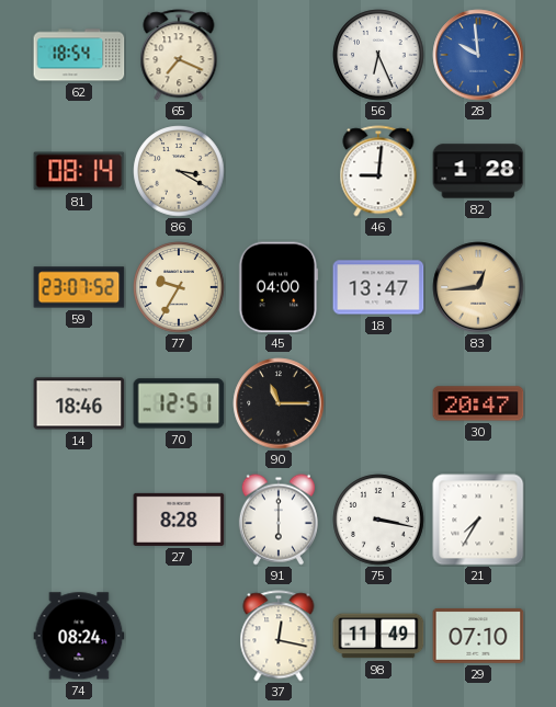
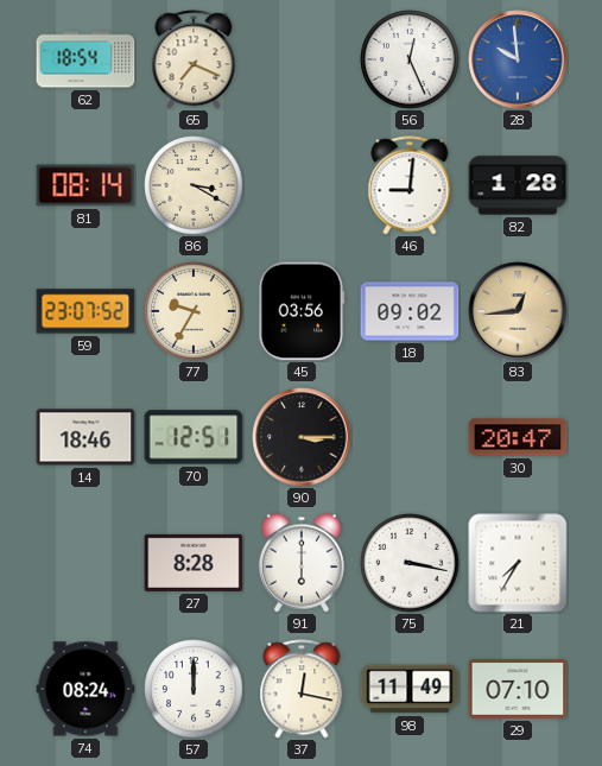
56: 6:26 -> 12:26
45: 04:00 -> 03:56
18: 13:47 -> 09:02
90: 11:15 -> 3:15
57: none -> 12:00
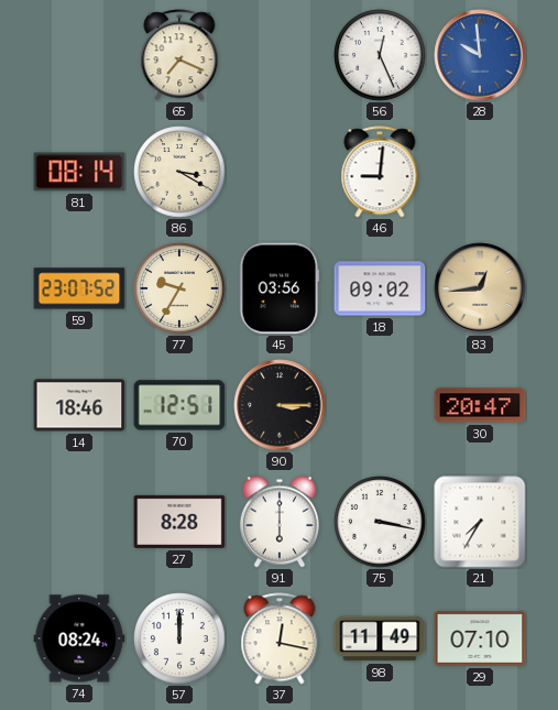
62: 18:54 -> none
82: 1:28 -> none
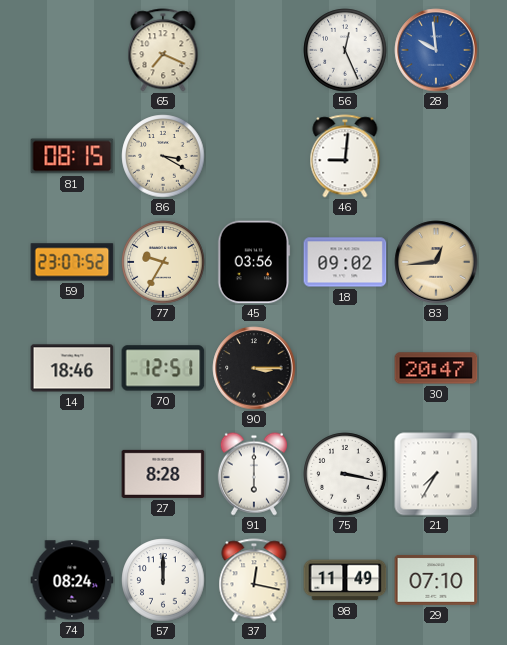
81: 08:14 -> 08:15
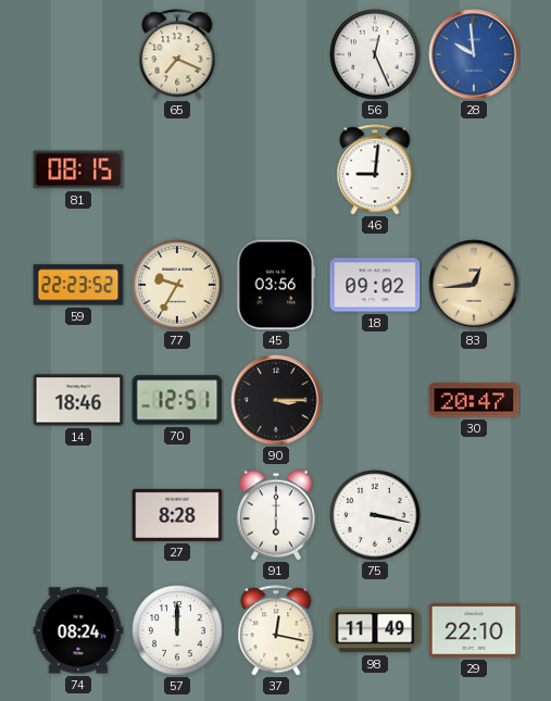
86: 3:20 -> none
59: 23:07 -> 22:23
21: 7:35 -> none
29: 07:10 -> 22:10
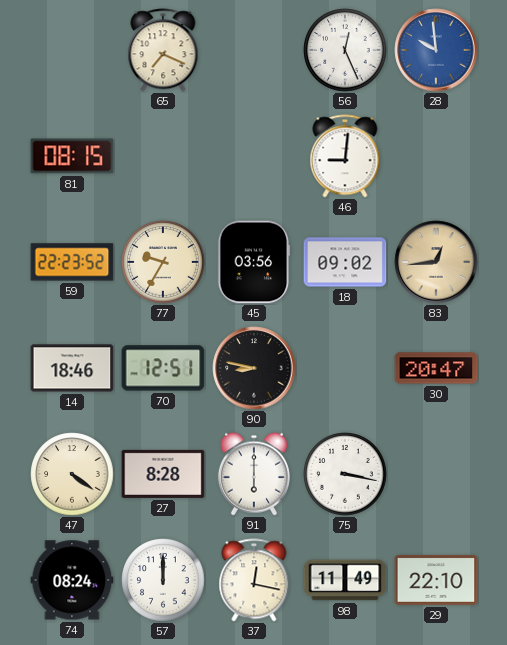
90: 3:15 -> 8:47
47: none -> 4:21
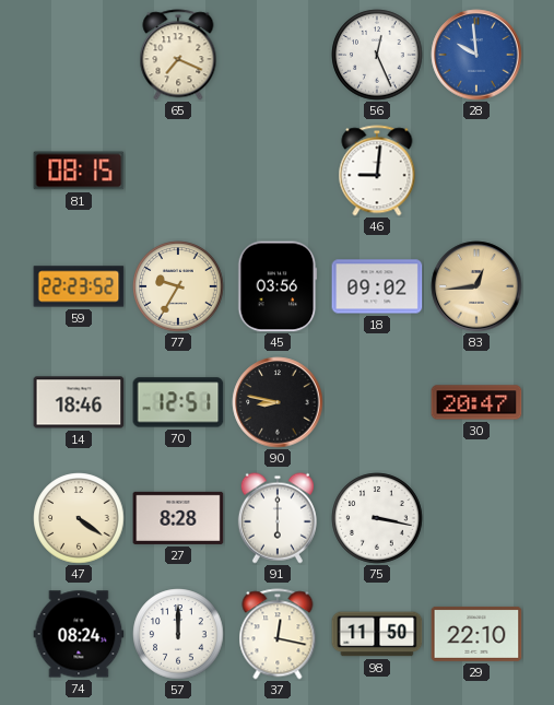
98: 11:49 -> 11:50
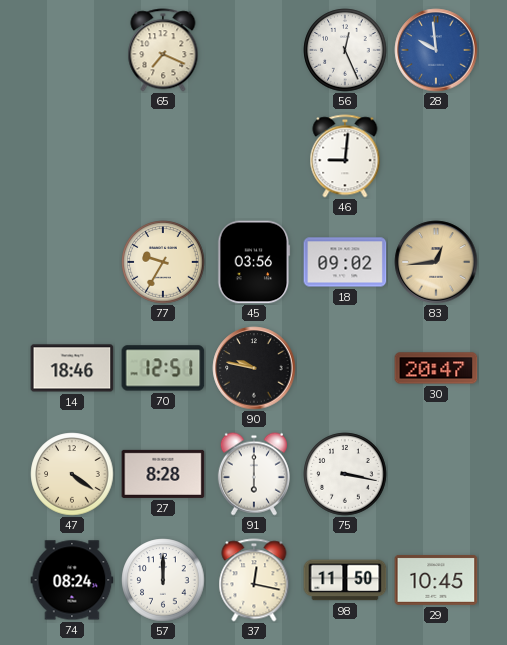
81: 08:15 -> none
59: 22:23 -> none
90: 8:47 -> 9:47
29: 22:10 -> 10:45
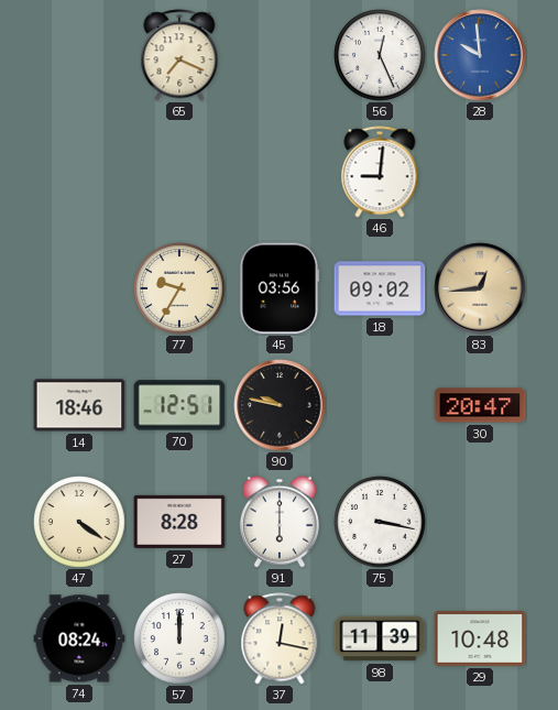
98: 11:50 -> 11:39
29: 10:45 -> 10:48
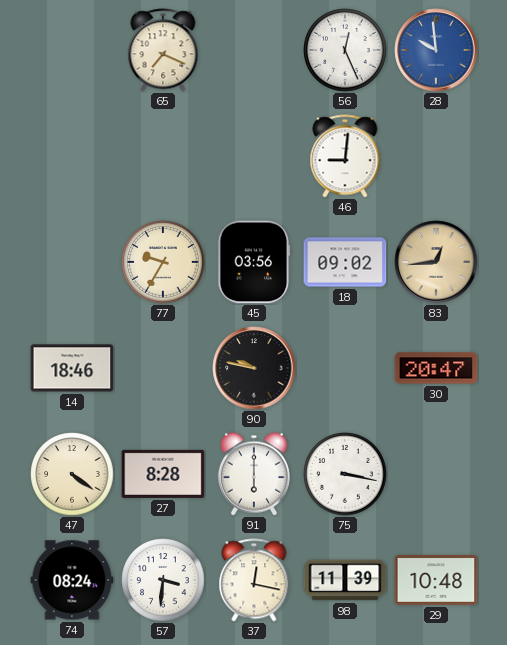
70: 12:51 -> none
57: 12:00 -> 3:31
